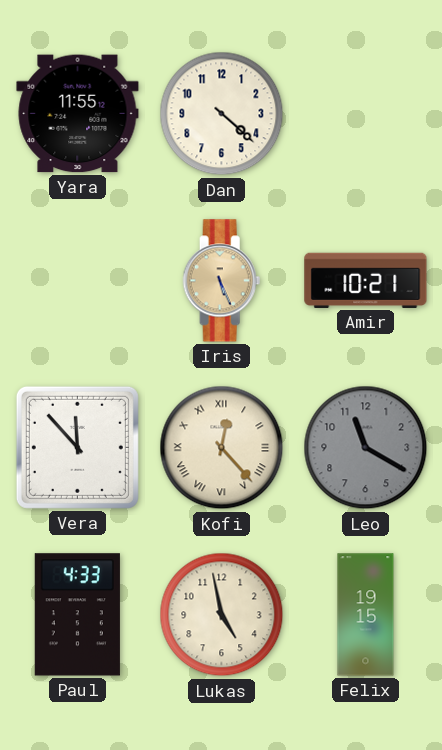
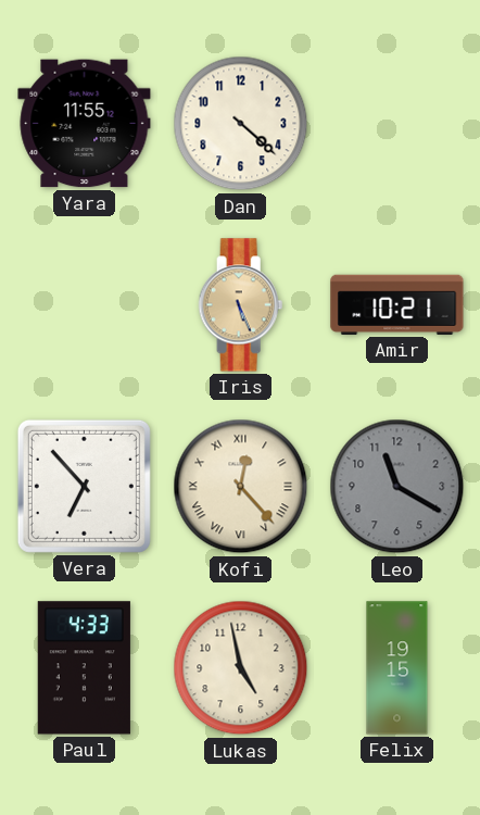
Vera: 11:53 -> 6:53
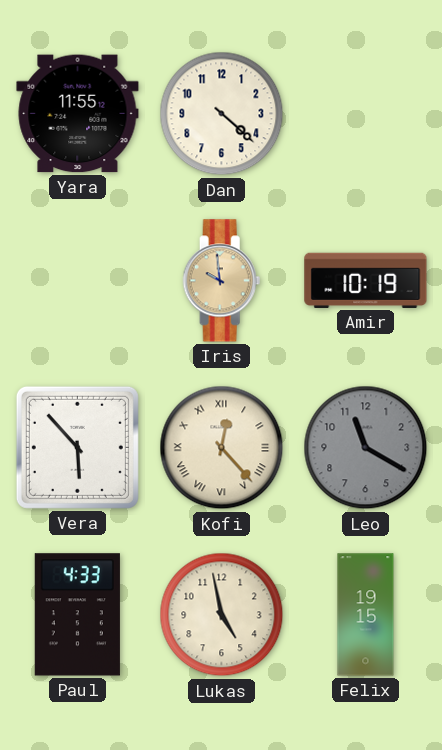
Iris: 5:26 -> 9:59
Amir: 10:21 -> 10:19
Vera: 6:53 -> 5:53
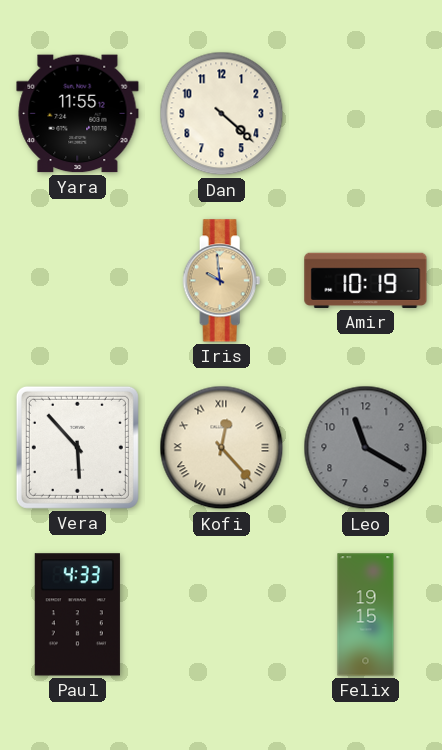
Lukas: 4:58 -> none
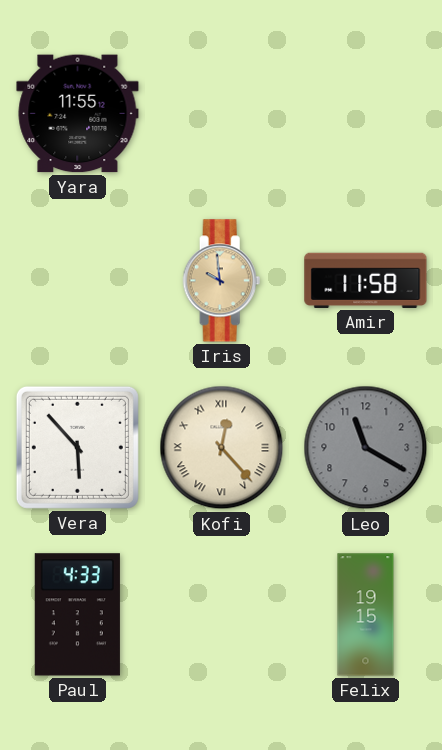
Dan: 4:22 -> none
Amir: 10:19 -> 11:58
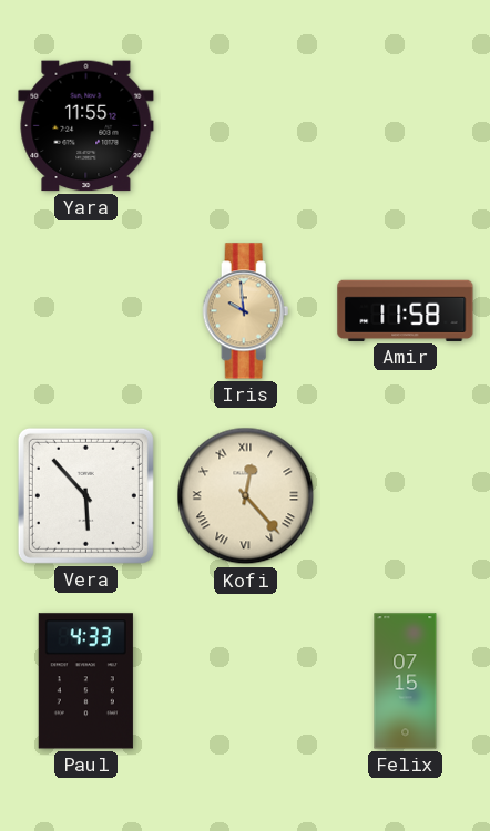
Leo: 11:20 -> none
Felix: 19:15 -> 07:15
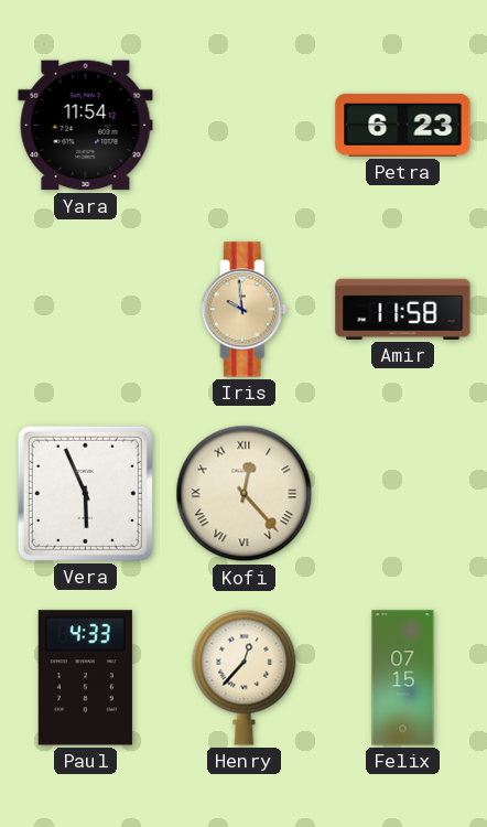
Yara: 11:55 -> 11:54
Petra: none -> 6:23
Vera: 5:53 -> 5:56
Henry: none -> 12:37
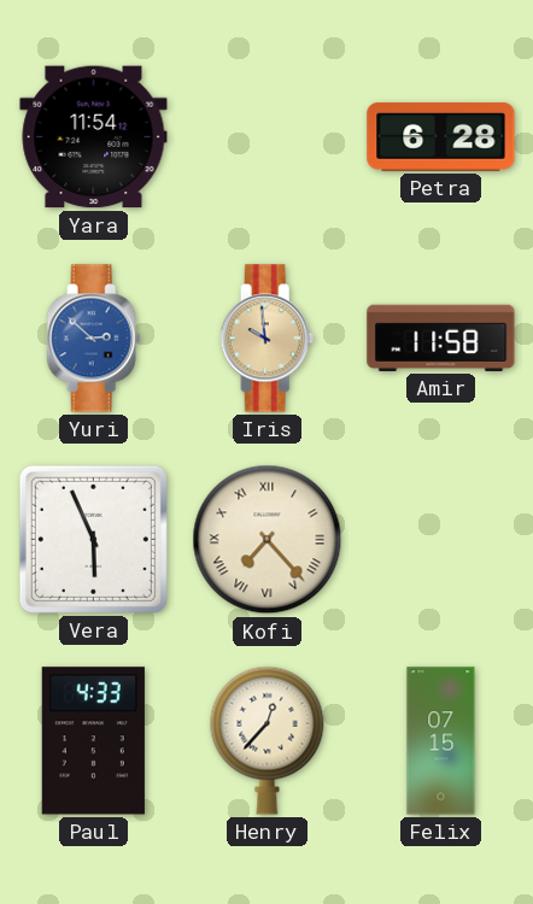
Petra: 6:23 -> 6:28
Yuri: none -> 2:52
Kofi: 12:23 -> 7:23
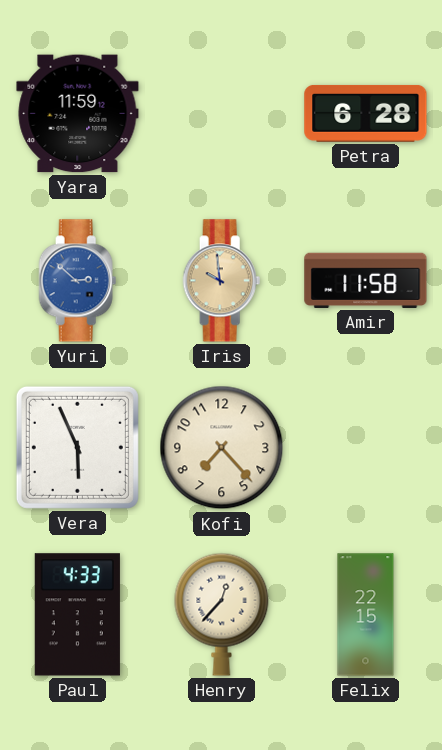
Yara: 11:54 -> 11:59
Kofi numerals: Roman -> Arabic
Felix: 07:15 -> 22:15
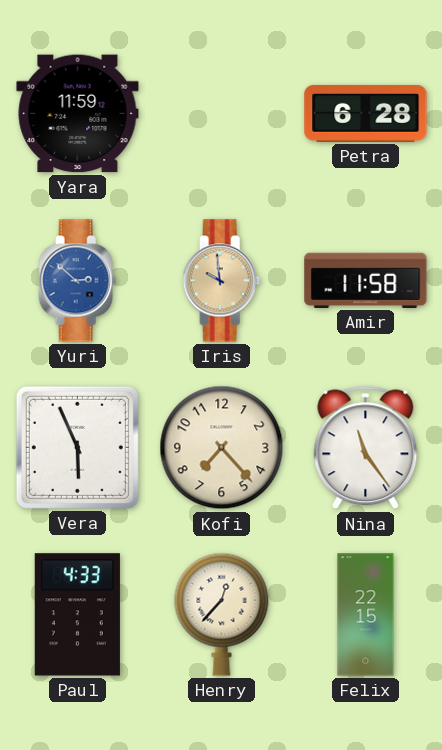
Nina: none -> 11:24
